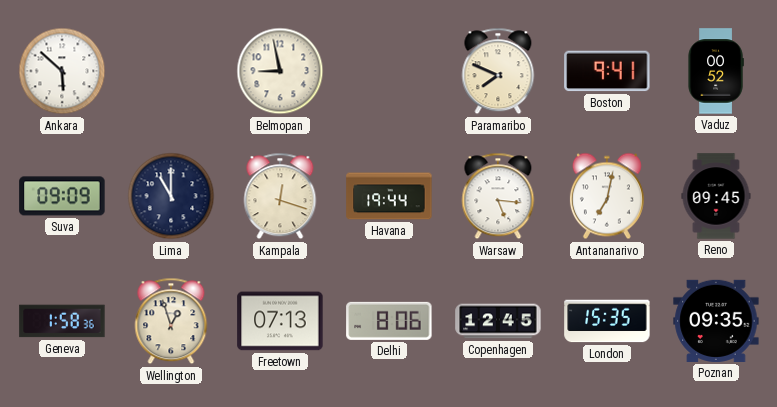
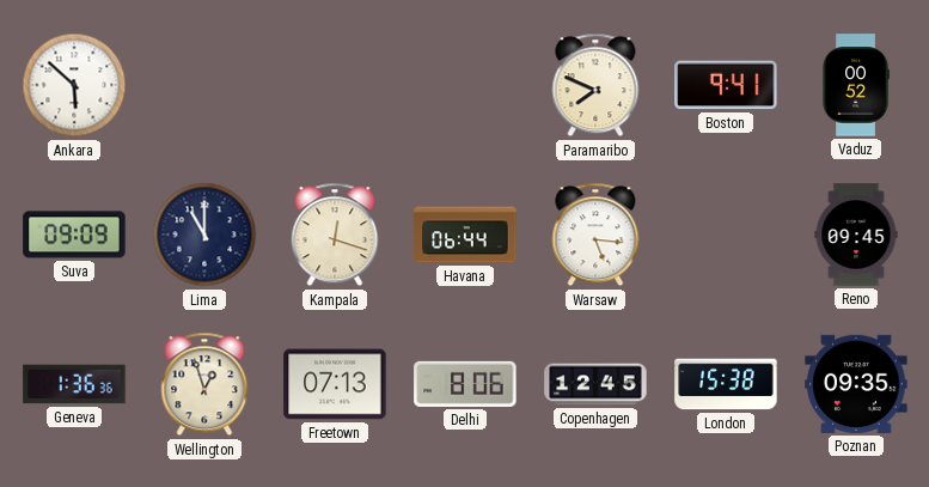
Belmopan: 8:58 -> none
Havana: 19:44 -> 06:44
Antananarivo: 7:02 -> none
Geneva: 1:58 -> 1:36
London: 15:35 -> 15:38
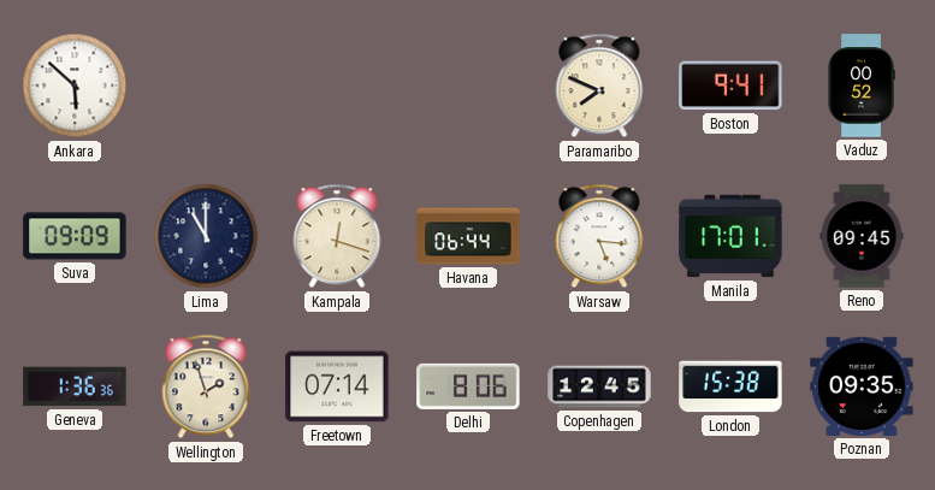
Manila: none -> 17:01
Wellington: 12:57 -> 1:57
Freetown: 07:13 -> 07:14
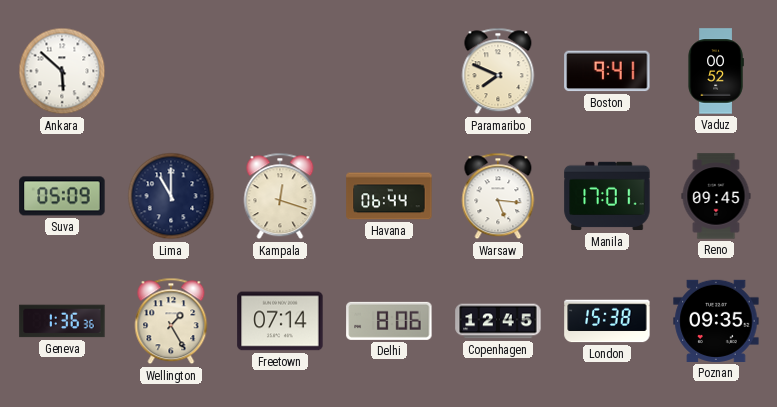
Suva: 09:09 -> 05:09
Wellington: 1:57 -> 1:25
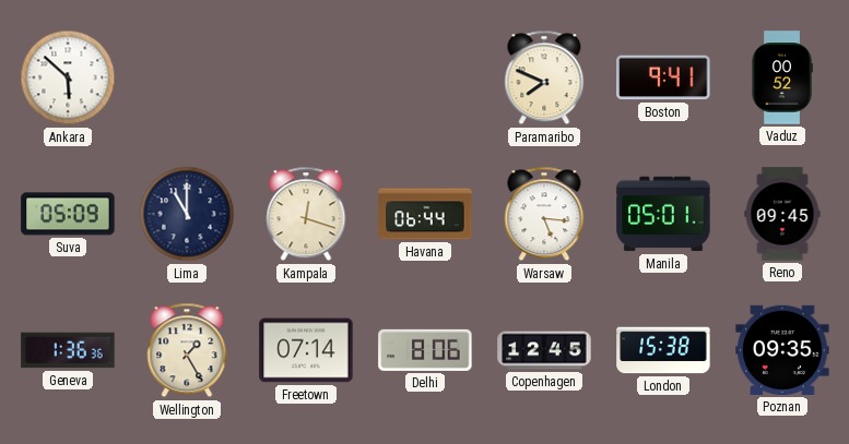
Manila: 17:01 -> 05:01
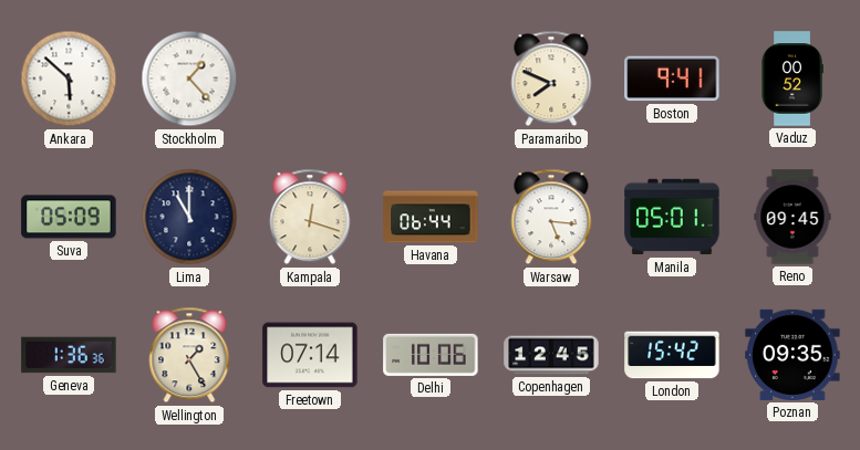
Stockholm: none -> 1:23
Delhi: 8:06 -> 10:06
London: 15:38 -> 15:42
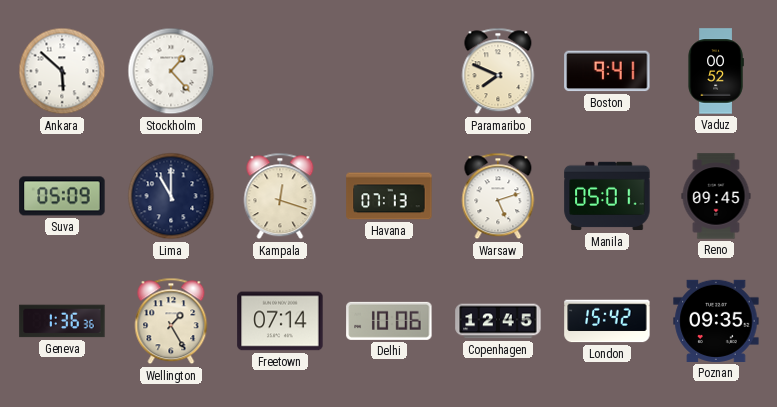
Havana: 06:44 -> 07:13
Warsaw: 5:16 -> 5:12
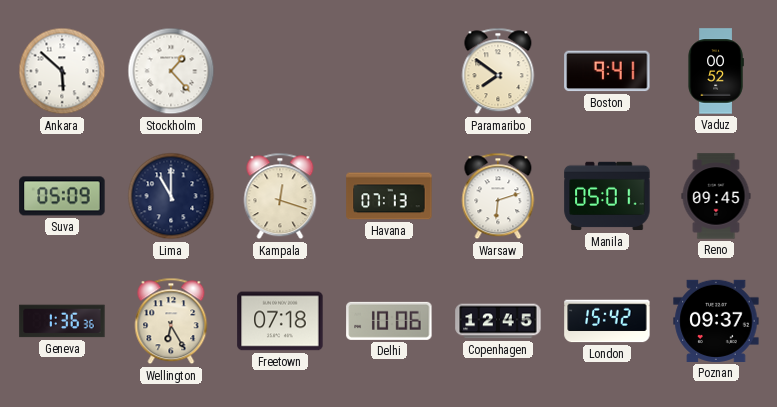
Paramaribo: 7:49 -> 7:51
Warsaw: 5:12 -> 6:12
Wellington: 1:25 -> 6:25
Freetown: 07:14 -> 07:18
Poznan: 09:35 -> 09:37
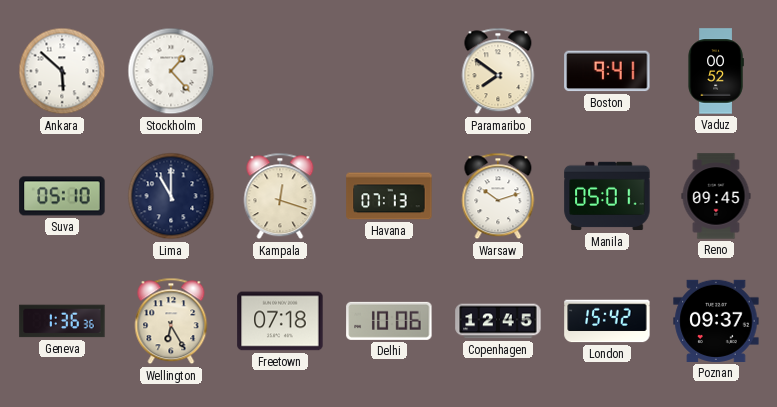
Suva: 05:09 -> 05:10
Warsaw: 6:12 -> 10:12
